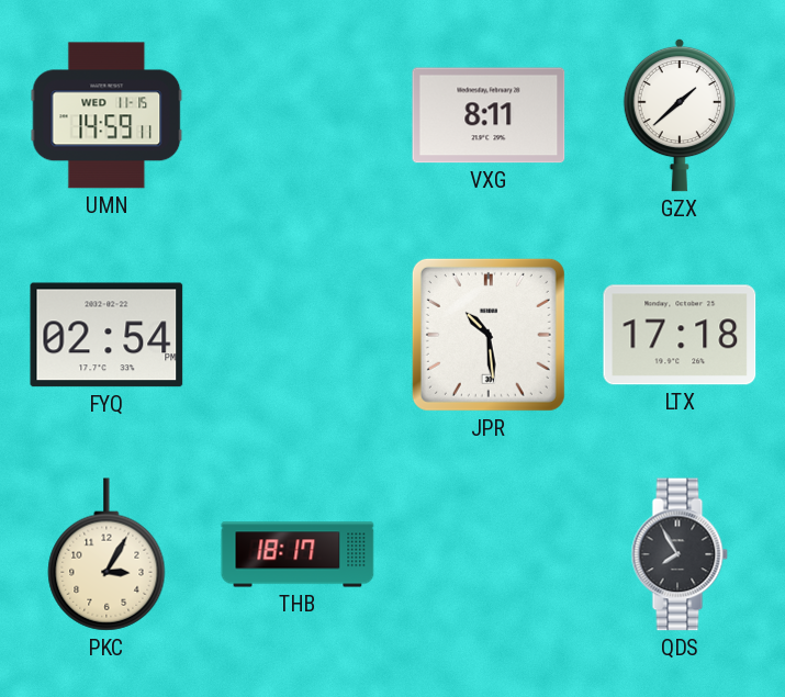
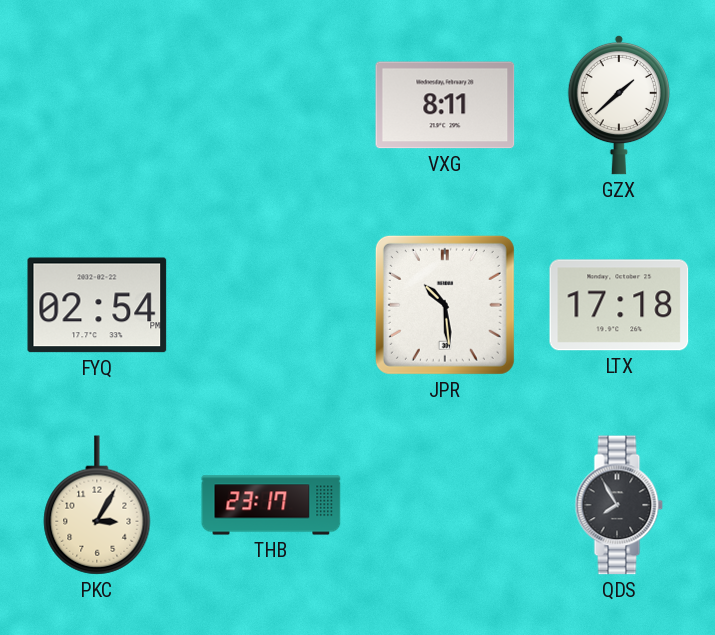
UMN: 14:59 -> none
THB: 18:17 -> 23:17
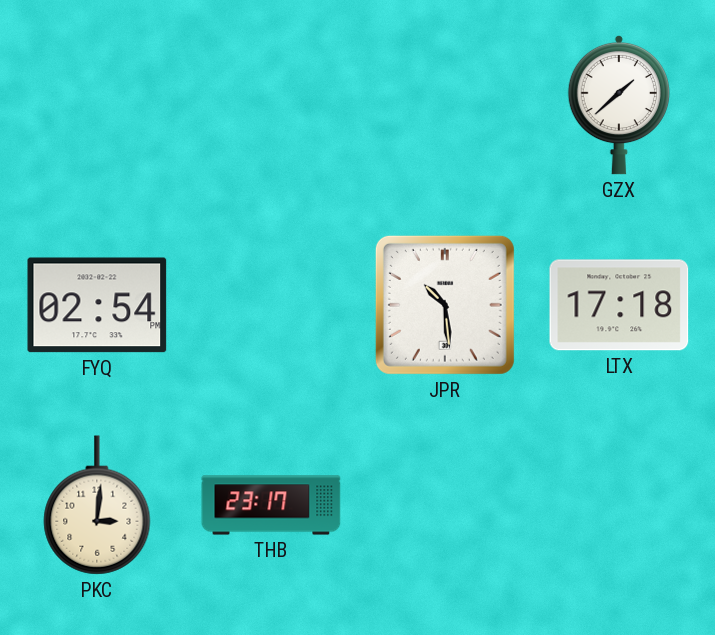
VXG: 8:11 -> none
PKC: 3:05 -> 3:01
QDS: 7:55 -> none
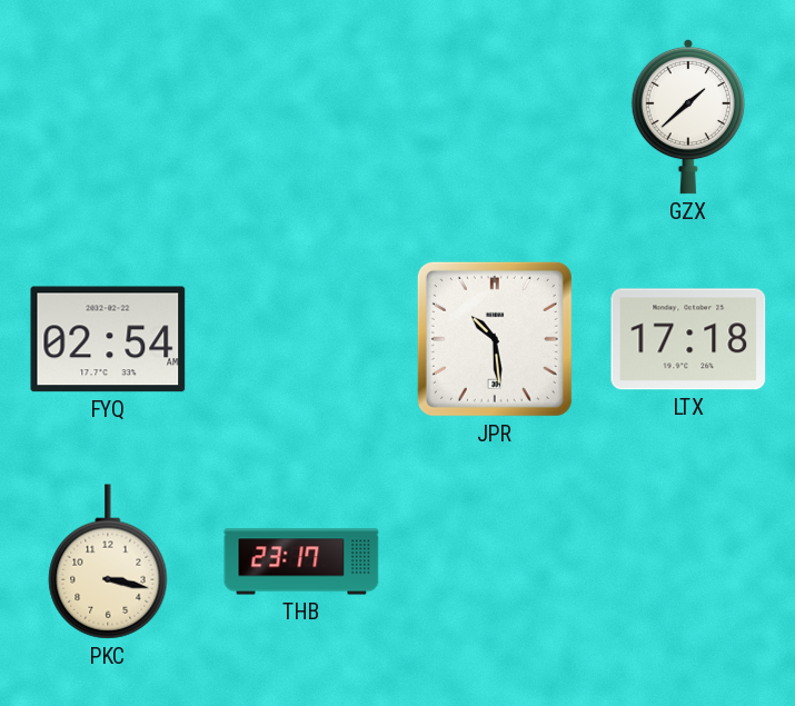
FYQ: 02:54 PM -> 02:54 AM
PKC: 3:01 -> 3:17
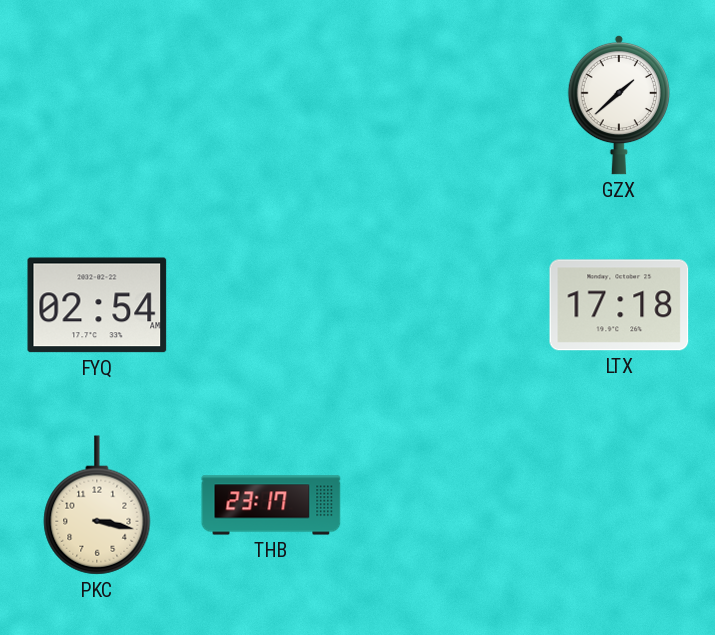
JPR: 10:29 -> none
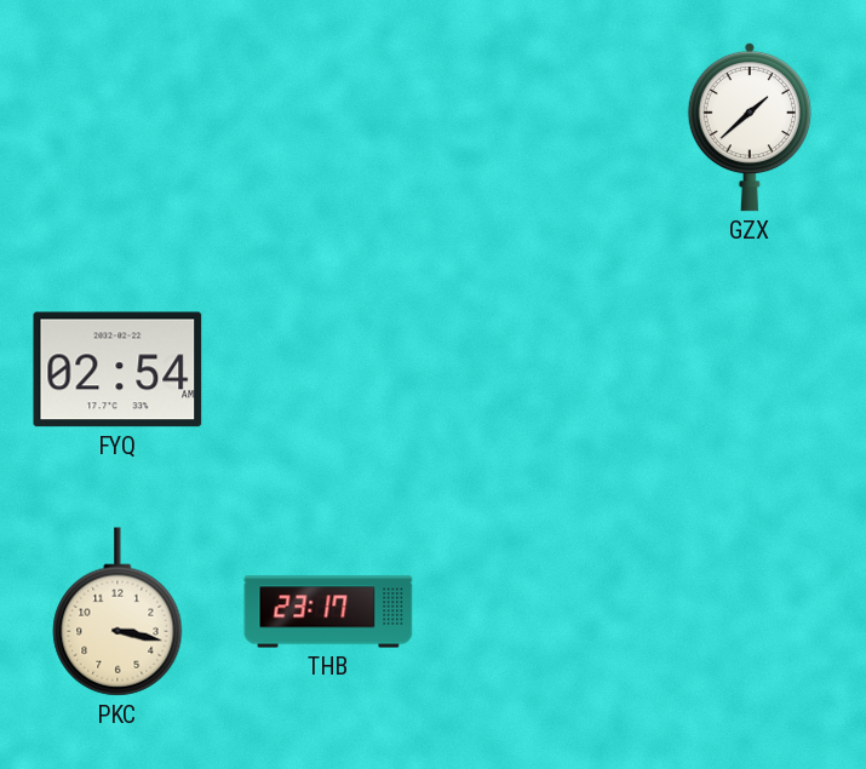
LTX: 17:18 -> none
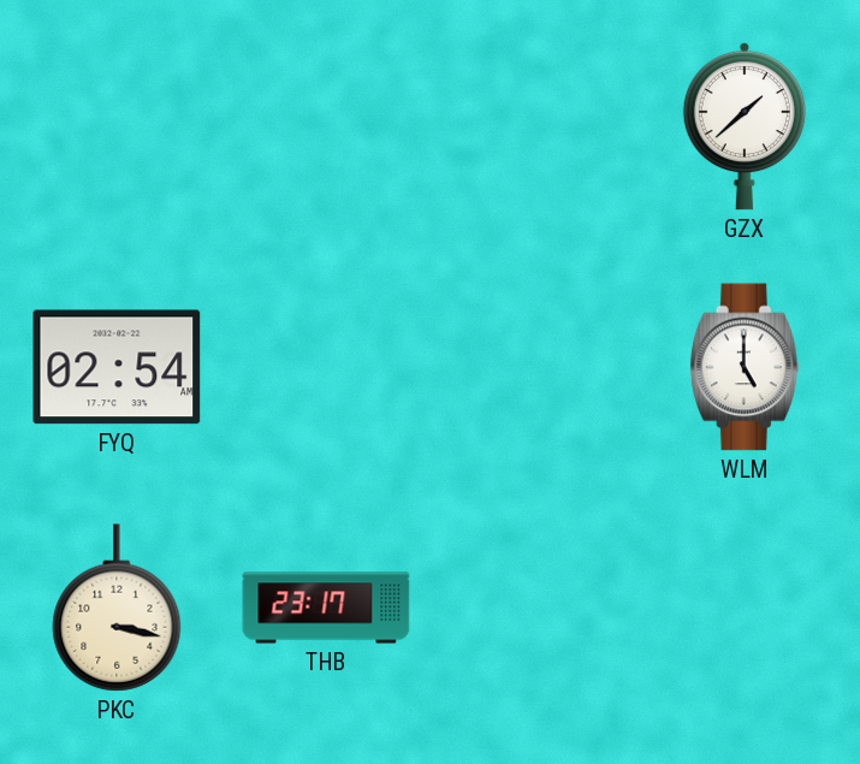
WLM: none -> 5:00
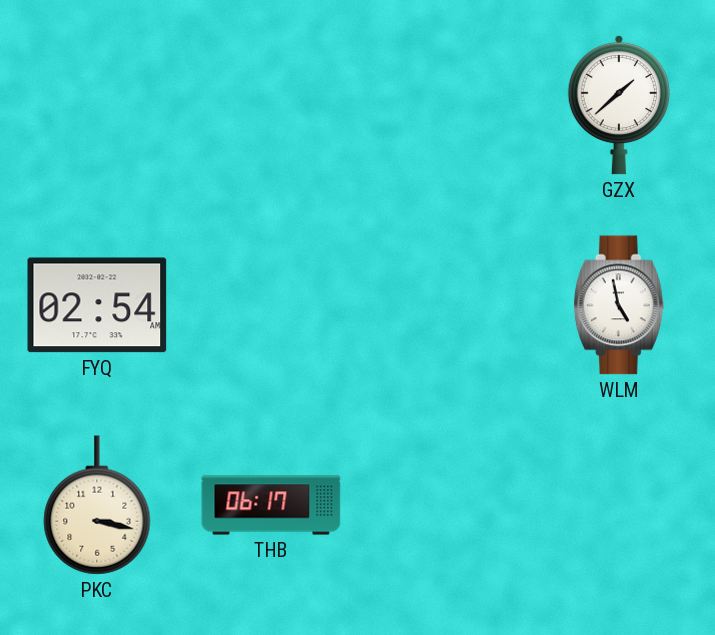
WLM: 5:00 -> 4:58
THB: 23:17 -> 06:17
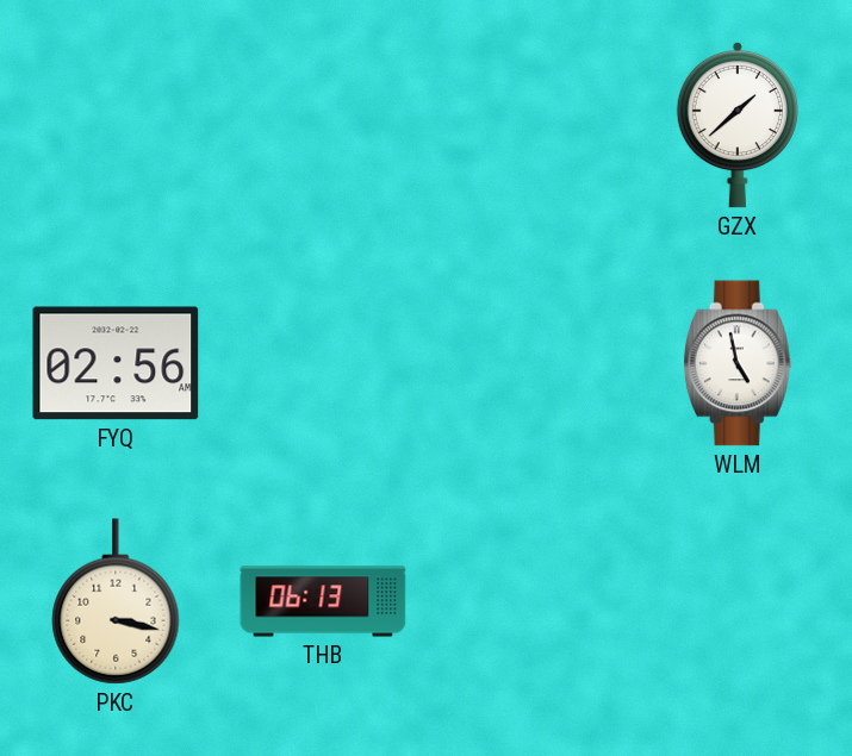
FYQ: 02:54 -> 02:56
THB: 06:17 -> 06:13
